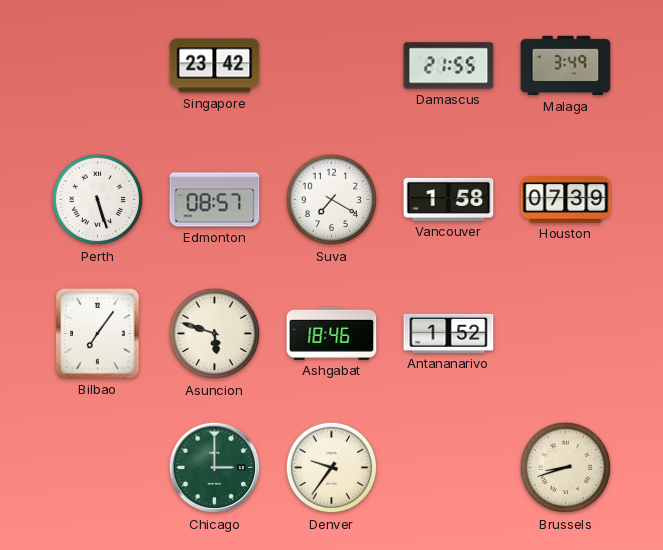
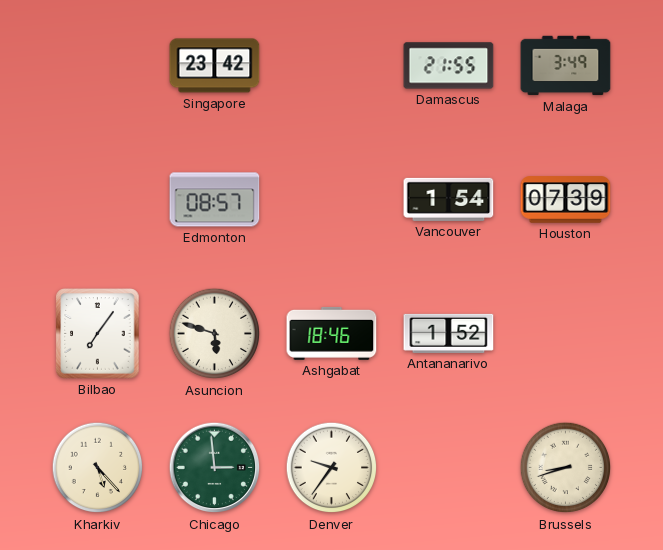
Perth: 5:27 -> none
Suva: 7:20 -> none
Vancouver: 1:58 -> 1:54
Kharkiv: none -> 5:23
Chicago: 3:00 -> 2:59
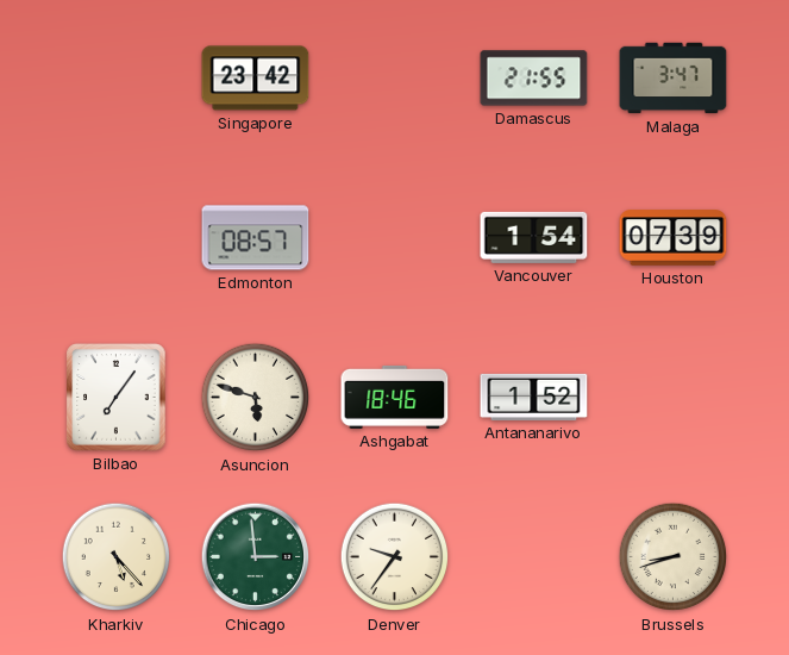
Malaga: 3:49 -> 3:47
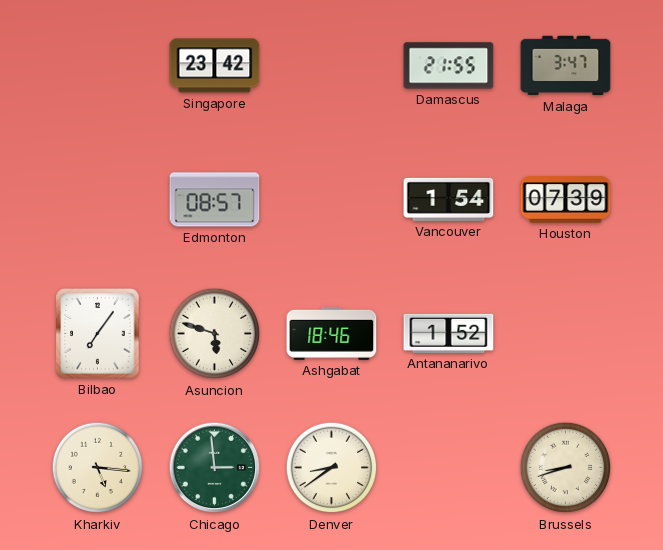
Kharkiv: 5:23 -> 5:16
Denver: 9:36 -> 8:39
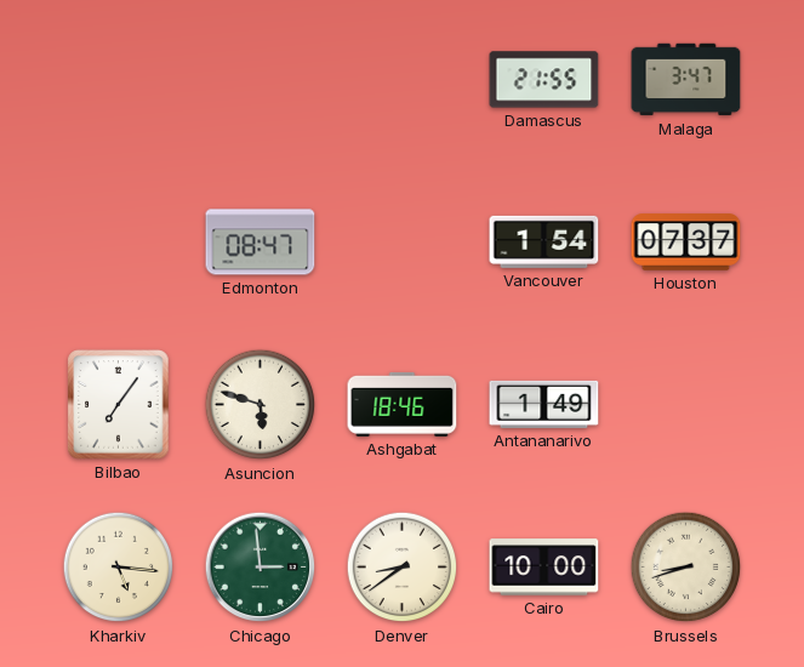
Singapore: 23:42 -> none
Edmonton: 08:57 -> 08:47
Houston: 07:39 -> 07:37
Antananarivo: 1:52 -> 1:49
Cairo: none -> 10:00
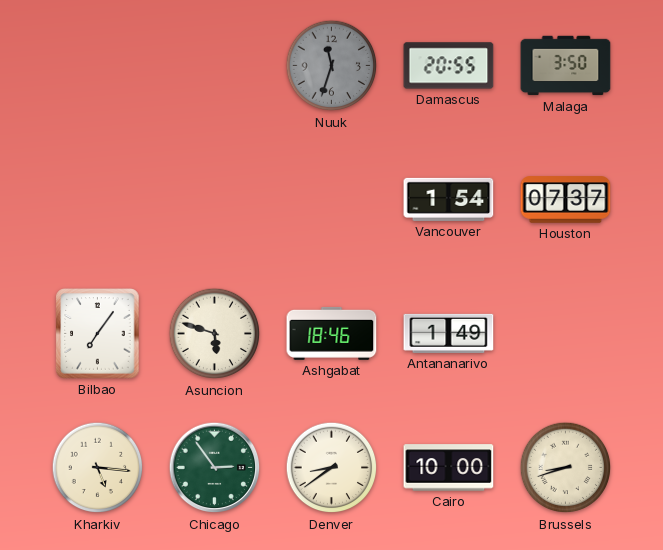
Nuuk: none -> 11:33
Damascus: 21:55 -> 20:55
Malaga: 3:47 -> 3:50
Edmonton: 08:47 -> none
Chicago: 2:59 -> 2:54
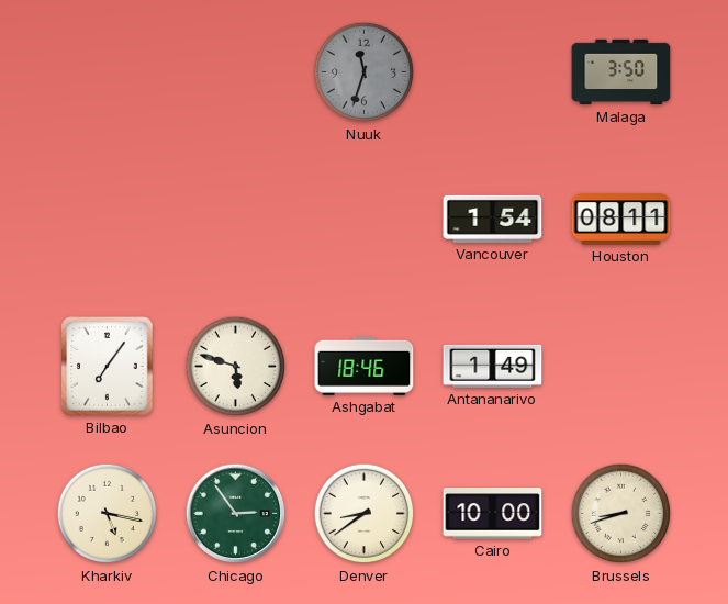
Damascus: 20:55 -> none
Houston: 07:37 -> 08:11
Kharkiv: 5:16 -> 5:17
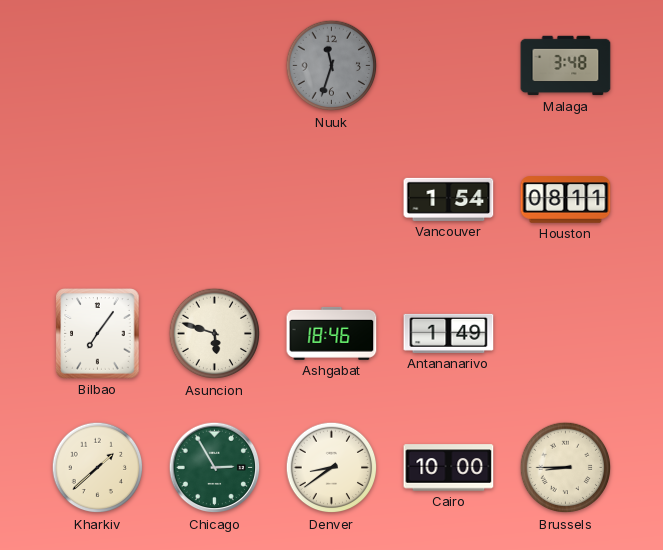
Malaga: 3:50 -> 3:48
Kharkiv: 5:17 -> 1:38
Chicago: 2:54 -> 2:55
Brussels: 8:42 -> 8:45
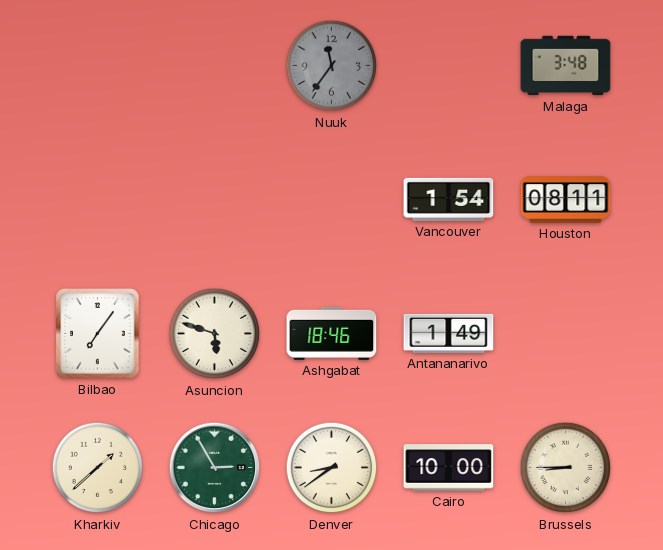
Nuuk: 11:33 -> 11:36
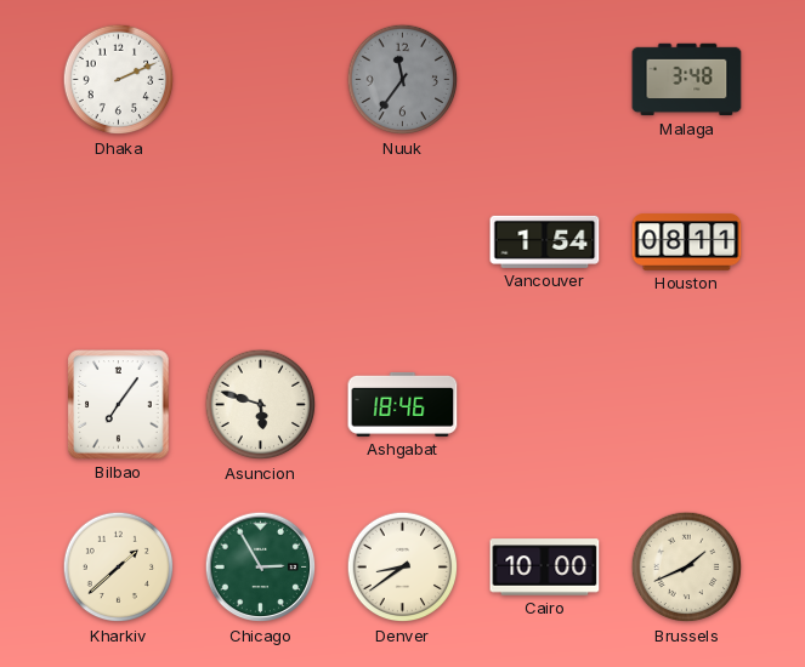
Dhaka: none -> 2:11
Antananarivo: 1:49 -> none
Brussels: 8:45 -> 1:41
